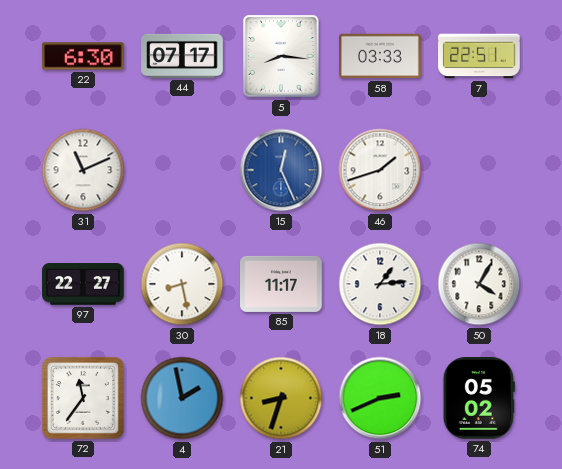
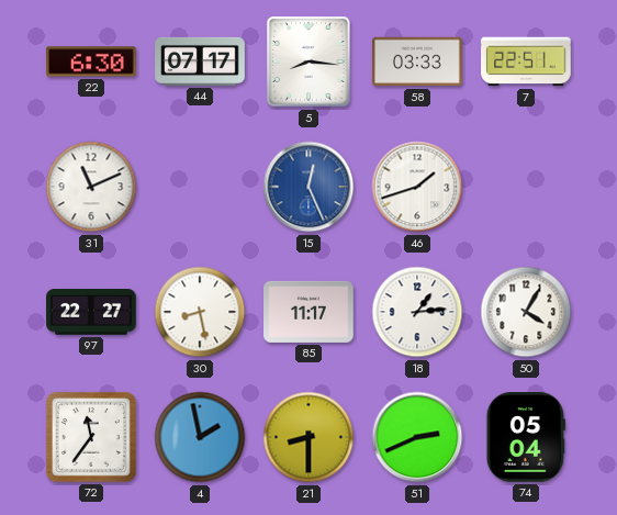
21: 8:33 -> 8:30
74: 05:02 -> 05:04
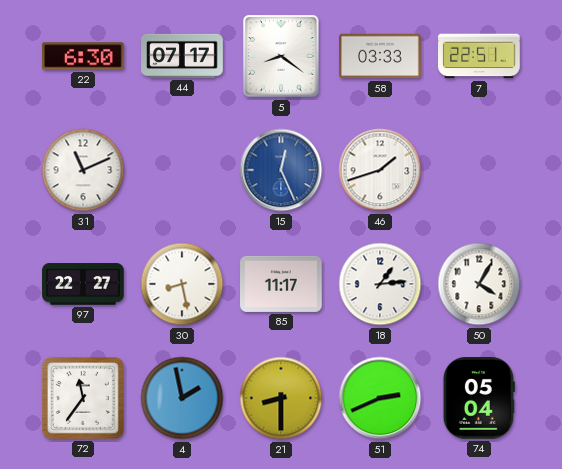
5: 8:16 -> 8:21
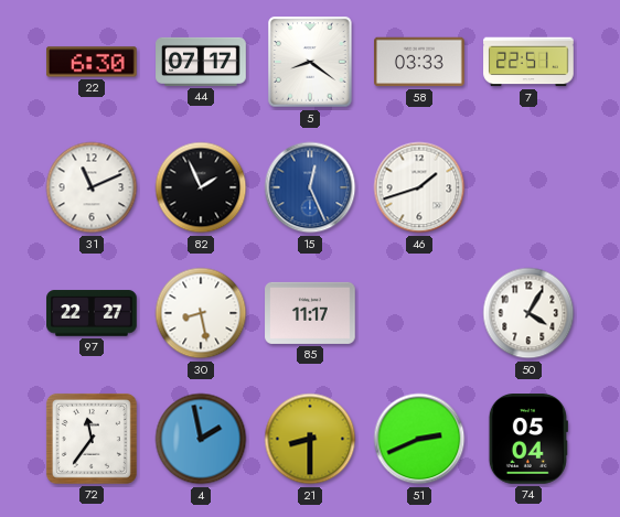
82: none -> 1:56
18: 1:14 -> none
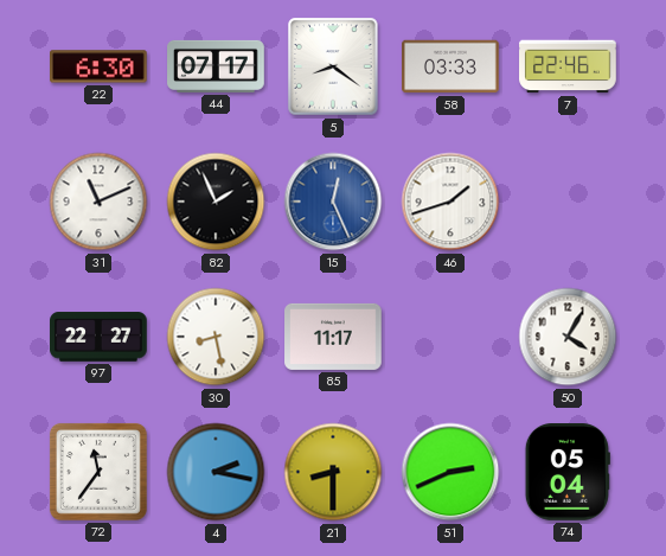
7: 22:51 -> 22:46
4: 1:58 -> 2:17
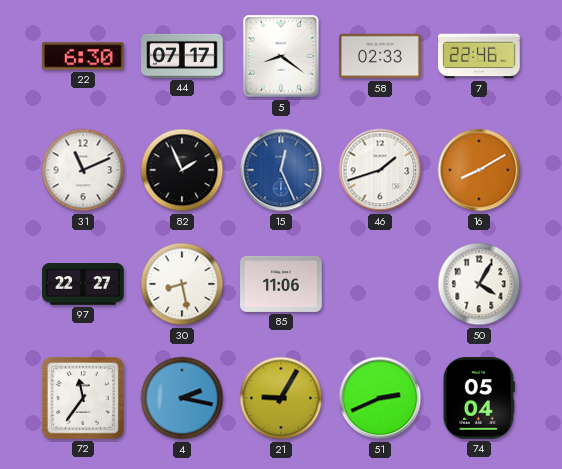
58: 03:33 -> 02:33
16: none -> 8:10
85: 11:17 -> 11:06
21: 8:30 -> 9:05
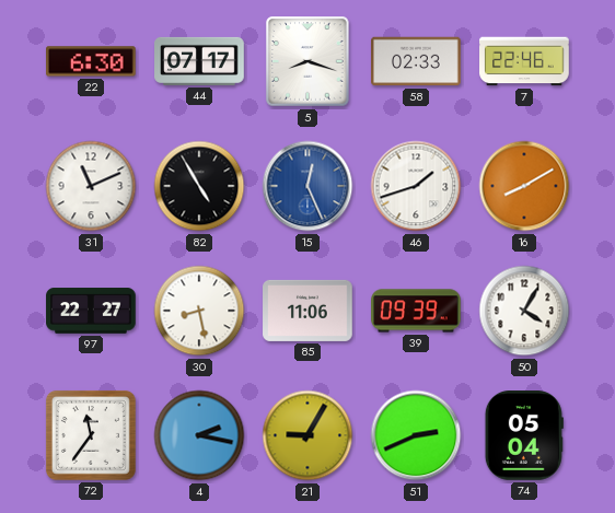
5: 8:21 -> 8:18
82: 1:56 -> 4:55
39: none -> 09:39
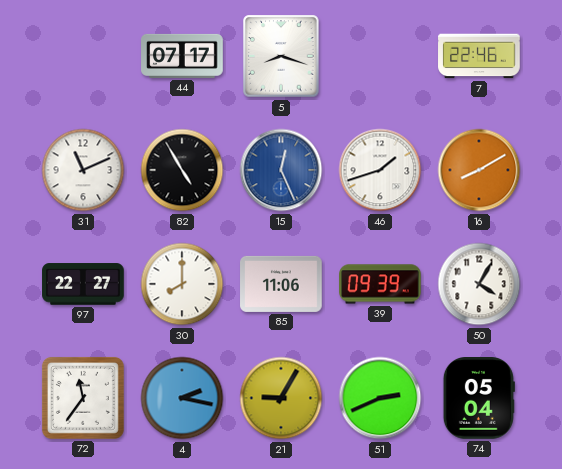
22: 6:30 -> none
58: 02:33 -> none
30: 8:28 -> 8:00
